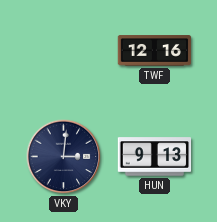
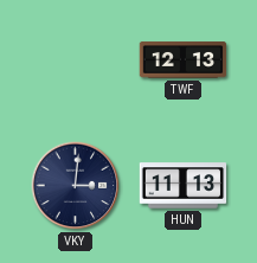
TWF: 12:16 -> 12:13
HUN: 9:13 -> 11:13
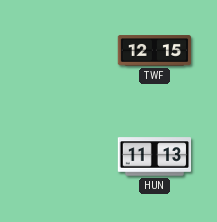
TWF: 12:13 -> 12:15
VKY: 3:01 -> none
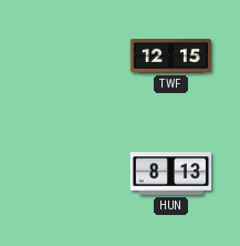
HUN: 11:13 -> 8:13
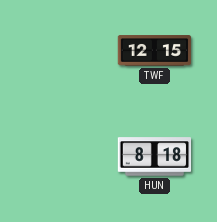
HUN: 8:13 -> 8:18
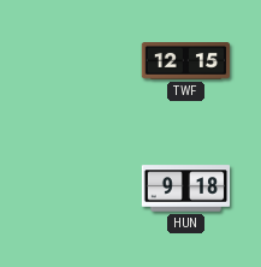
HUN: 8:18 -> 9:18
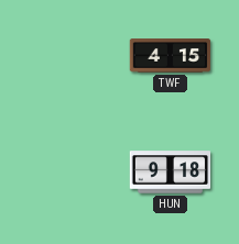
TWF: 12:15 -> 4:15
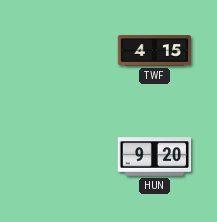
HUN: 9:18 -> 9:20
